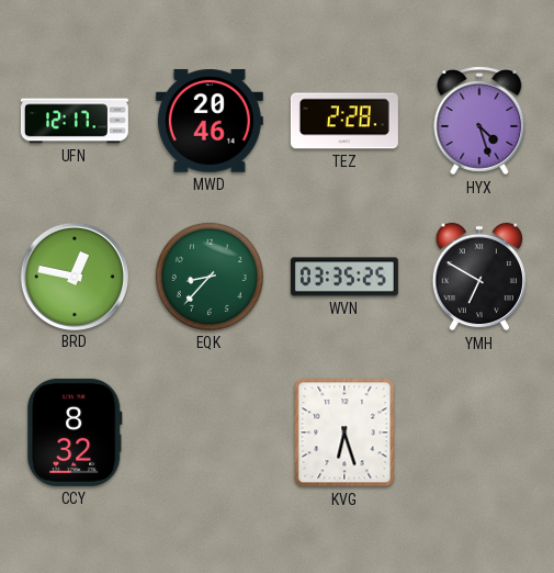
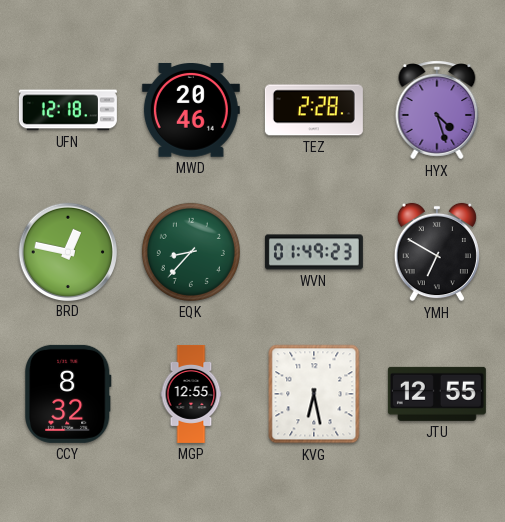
UFN: 12:17 -> 12:18
WVN: 03:35 -> 01:49
MGP: none -> 12:55
KVG: 6:27 -> 6:28
JTU: none -> 12:55
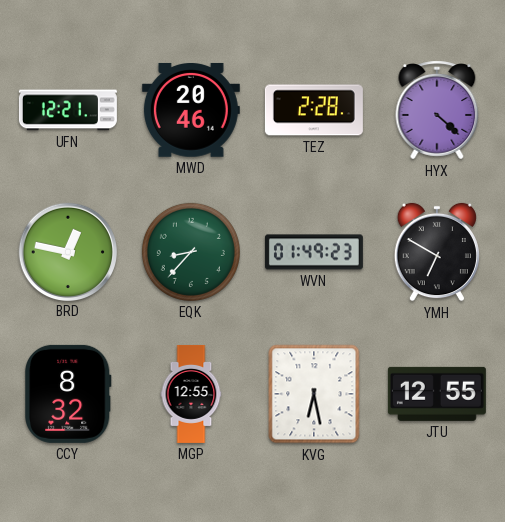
UFN: 12:18 -> 12:21
HYX: 4:27 -> 4:22
